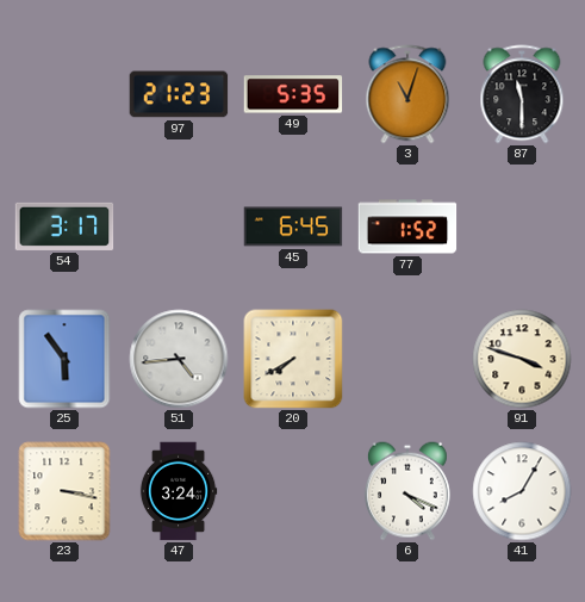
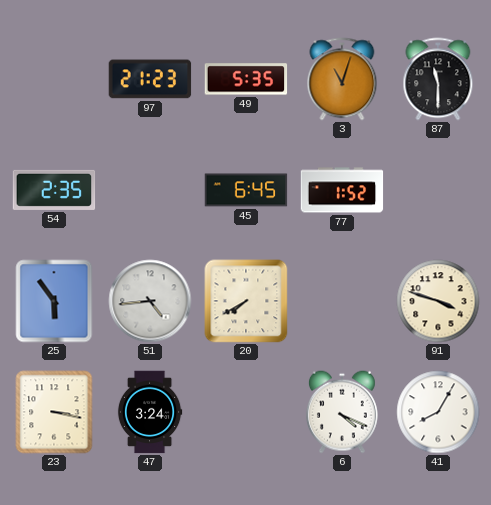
54: 3:17 -> 2:35
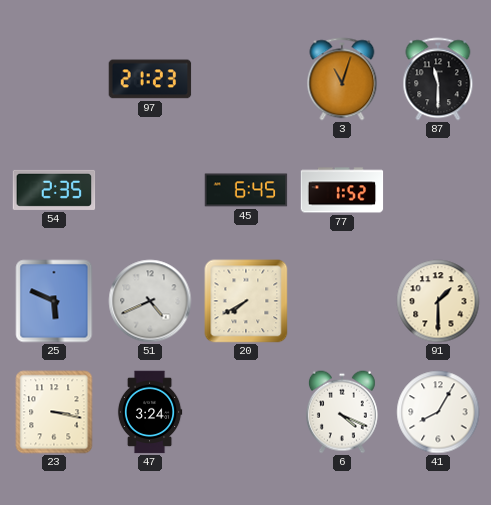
49: 5:35 -> none
25: 5:54 -> 5:49
51: 4:44 -> 4:41
91: 3:48 -> 1:30
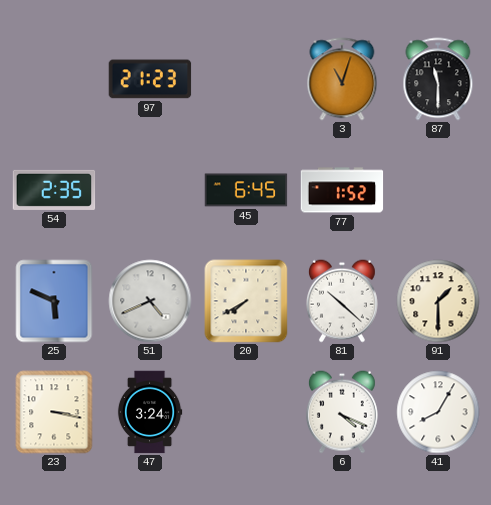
81: none -> 10:22
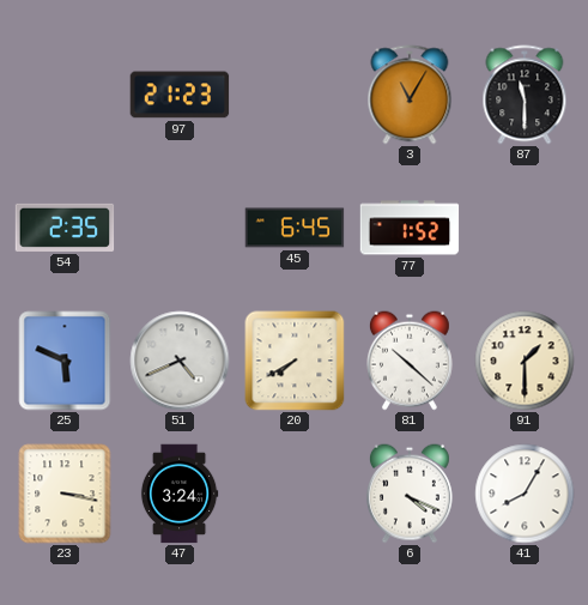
3: 11:03 -> 11:05
